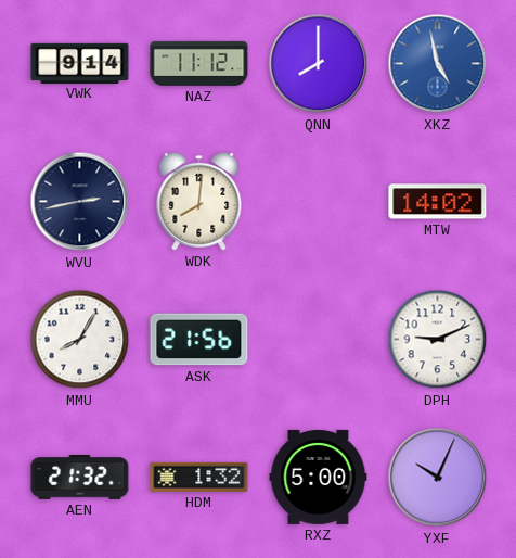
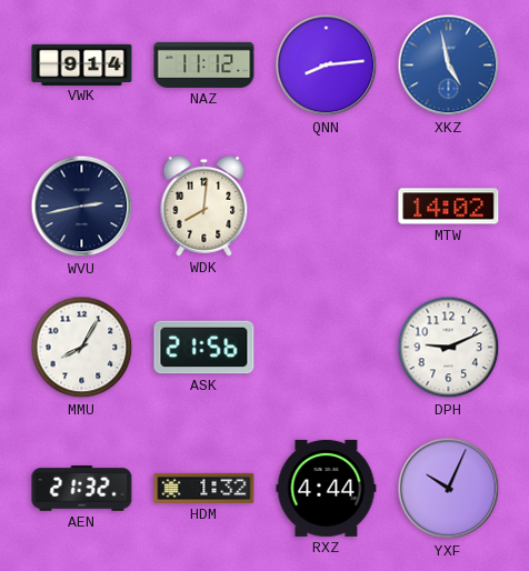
QNN: 8:00 -> 8:14
RXZ: 5:00 -> 4:44
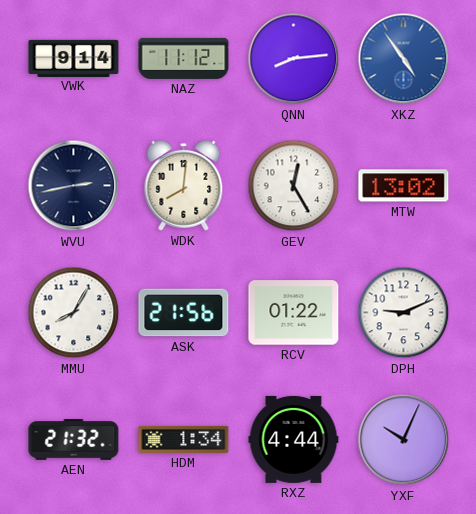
XKZ: 4:58 -> 4:54
GEV: none -> 12:25
MTW: 14:02 -> 13:02
RCV: none -> 01:22
HDM: 1:32 -> 1:34
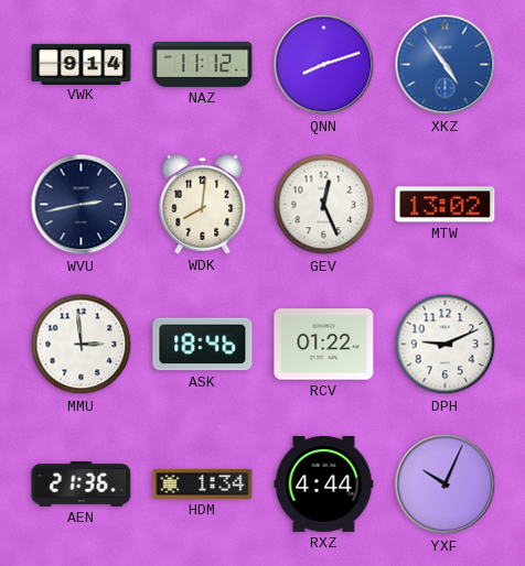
QNN: 8:14 -> 8:12
GEV: 12:25 -> 12:26
MMU: 8:05 -> 2:59
ASK: 21:56 -> 18:46
AEN: 21:32 -> 21:36
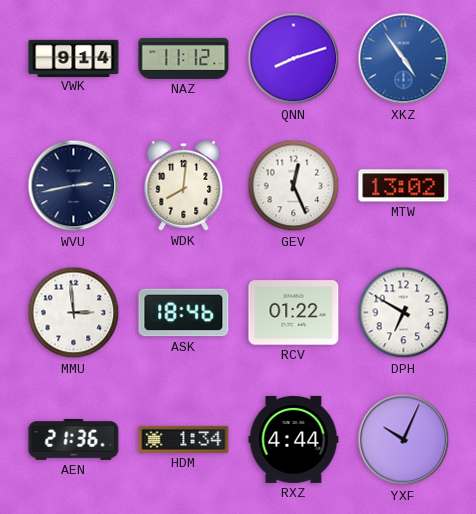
DPH: 9:11 -> 6:50
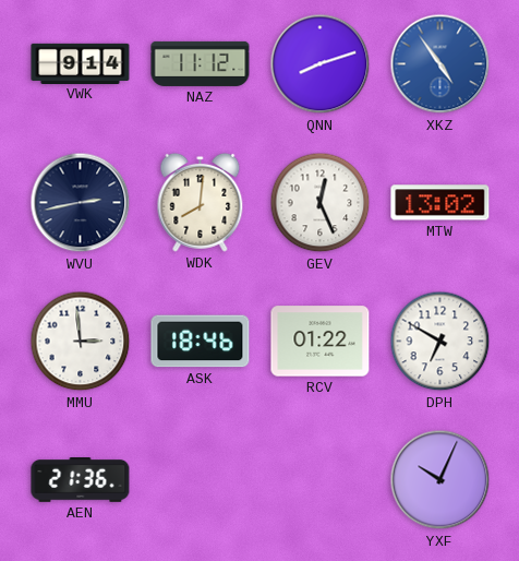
HDM: 1:34 -> none
RXZ: 4:44 -> none
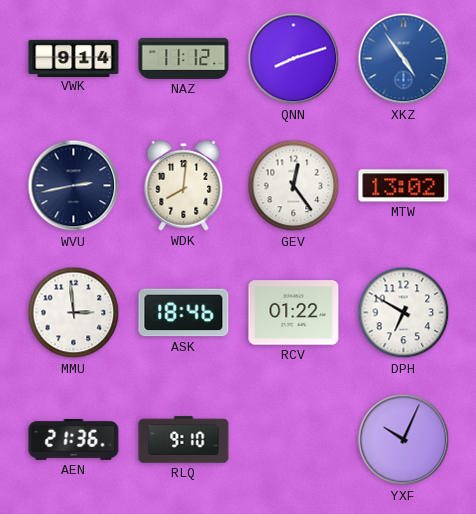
GEV: 12:26 -> 12:24
RLQ: none -> 9:10
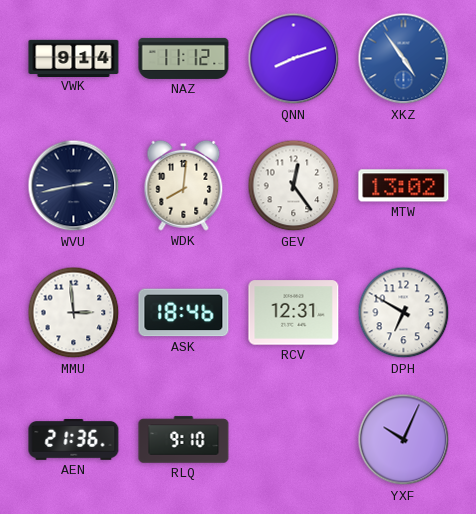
RCV: 01:22 -> 12:31
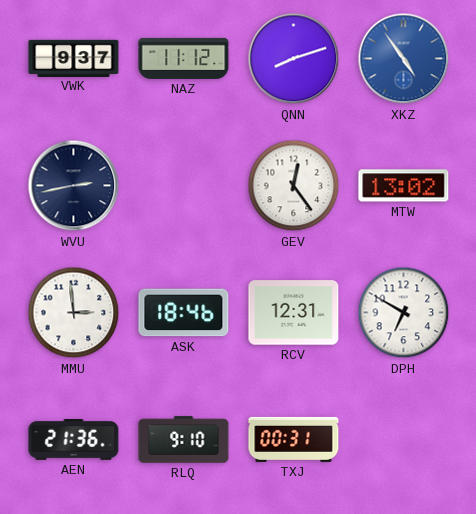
VWK: 9:14 -> 9:37
WDK: 8:01 -> none
TXJ: none -> 00:31
YXF: 10:04 -> none
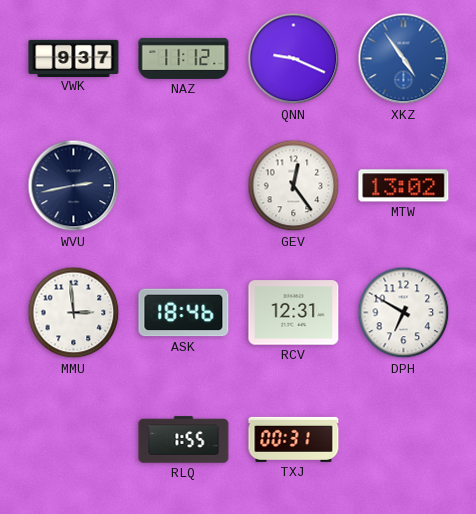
QNN: 8:12 -> 9:19
AEN: 21:36 -> none
RLQ: 9:10 -> 1:55
